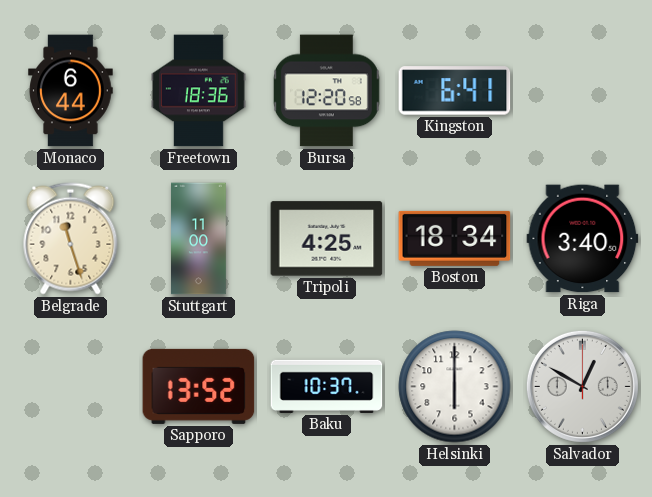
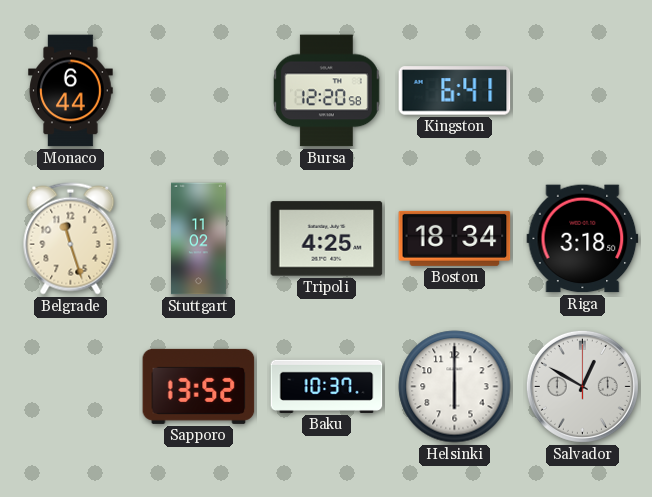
Freetown: 18:36 -> none
Stuttgart: 11:00 -> 11:02
Riga: 3:40 -> 3:18
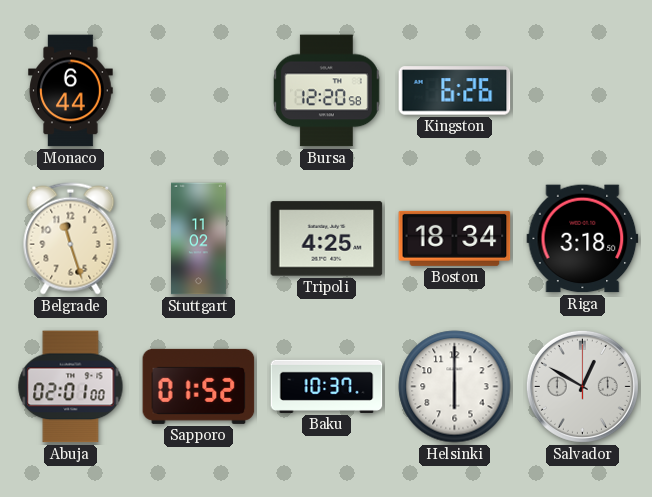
Kingston: 6:41 -> 6:26
Abuja: none -> 02:01
Sapporo: 13:52 -> 01:52
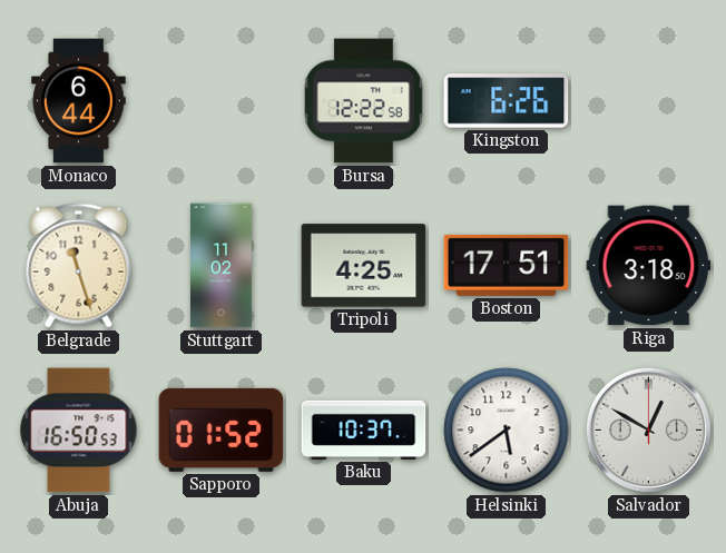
Bursa: 12:20 -> 12:22
Boston: 18:34 -> 17:51
Abuja: 02:01 -> 16:50
Helsinki: 6:00 -> 5:39
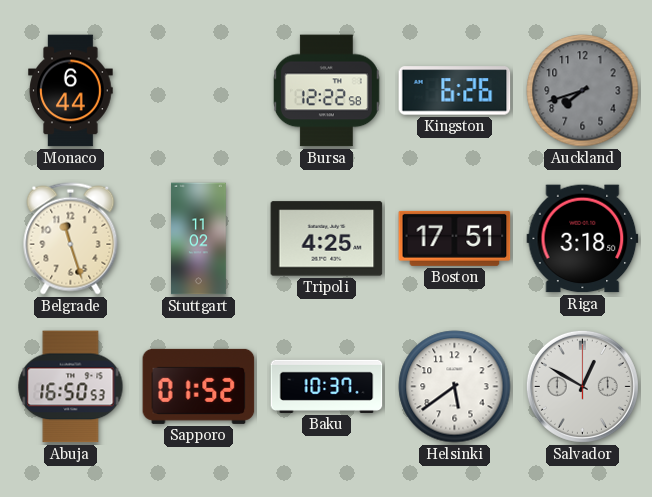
Auckland: none -> 7:42
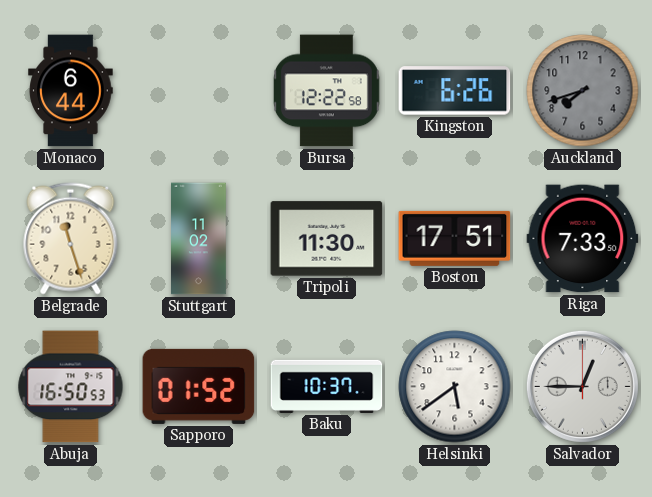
Tripoli: 4:25 -> 11:30
Riga: 3:18 -> 7:33
Salvador: 12:50 -> 12:45
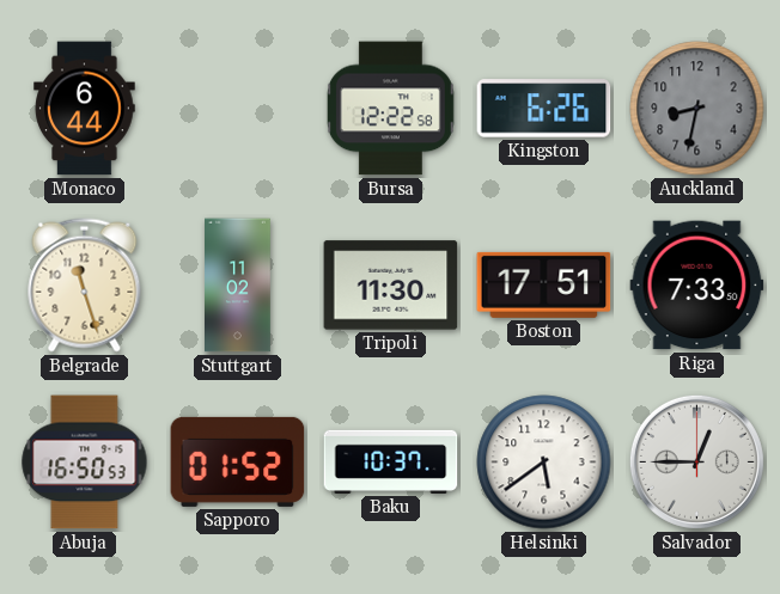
Auckland: 7:42 -> 8:32
